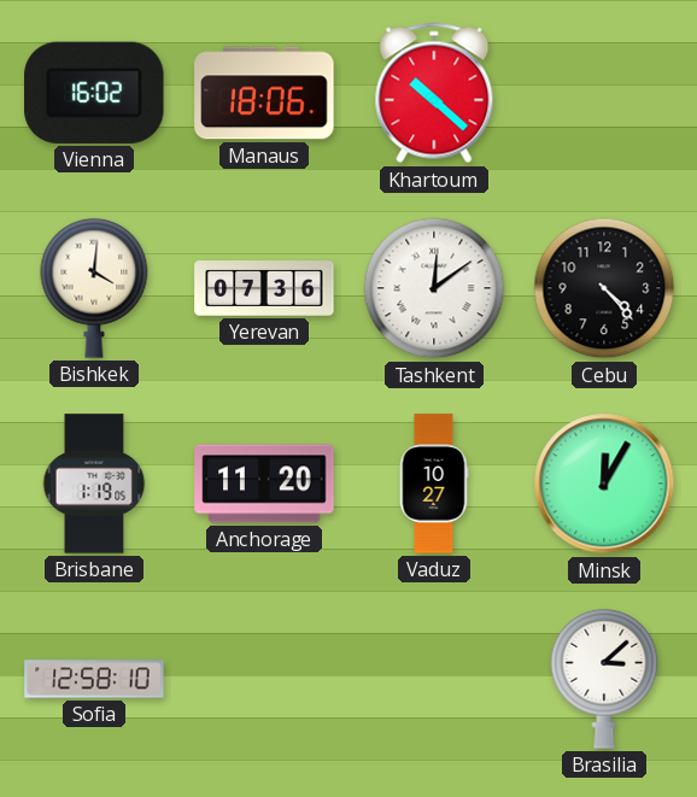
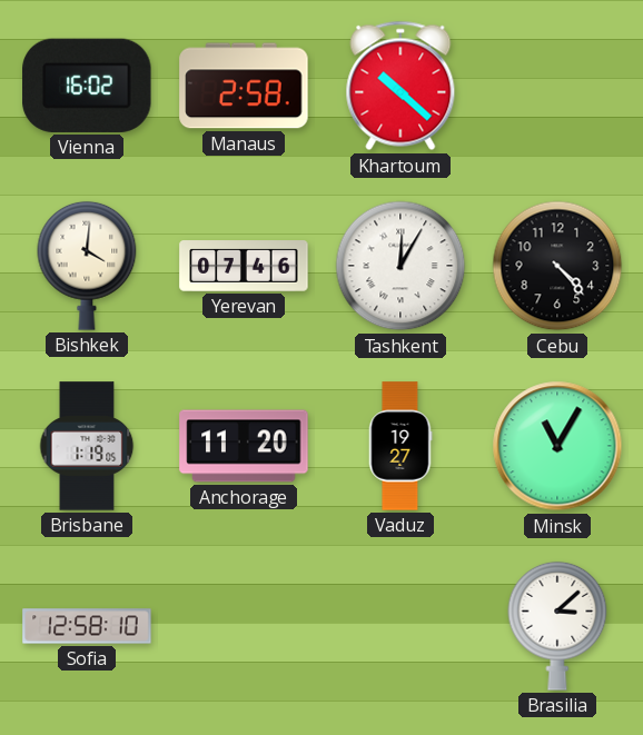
Manaus: 18:06 -> 2:58
Yerevan: 07:36 -> 07:46
Tashkent: 12:09 -> 12:05
Vaduz: 10:27 -> 19:27
Minsk: 12:05 -> 11:05
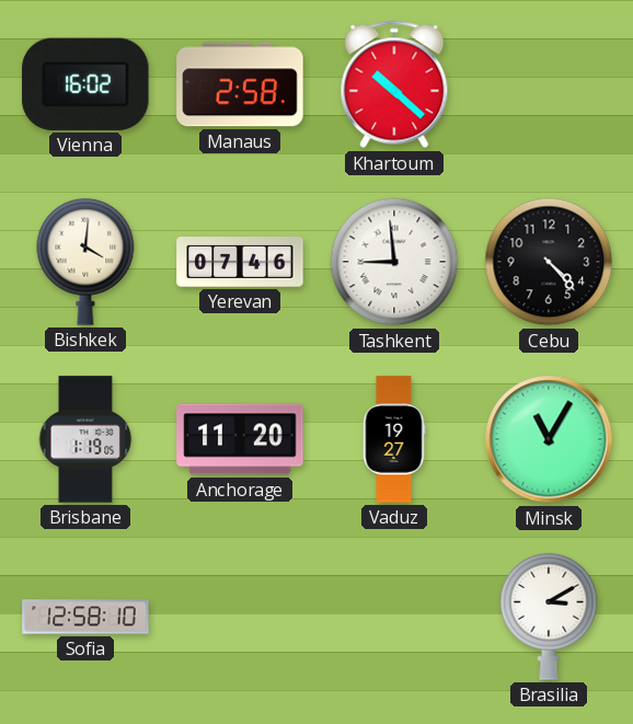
Tashkent: 12:05 -> 8:59
Brasilia: 3:08 -> 3:10
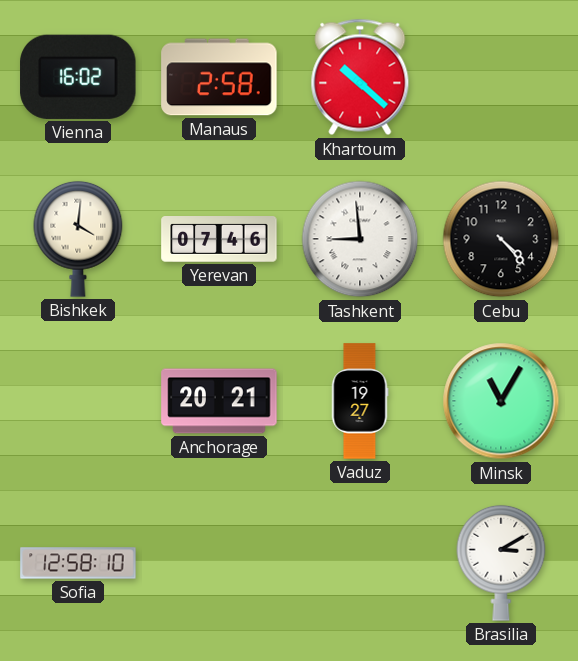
Brisbane: 1:19 -> none
Anchorage: 11:20 -> 20:21
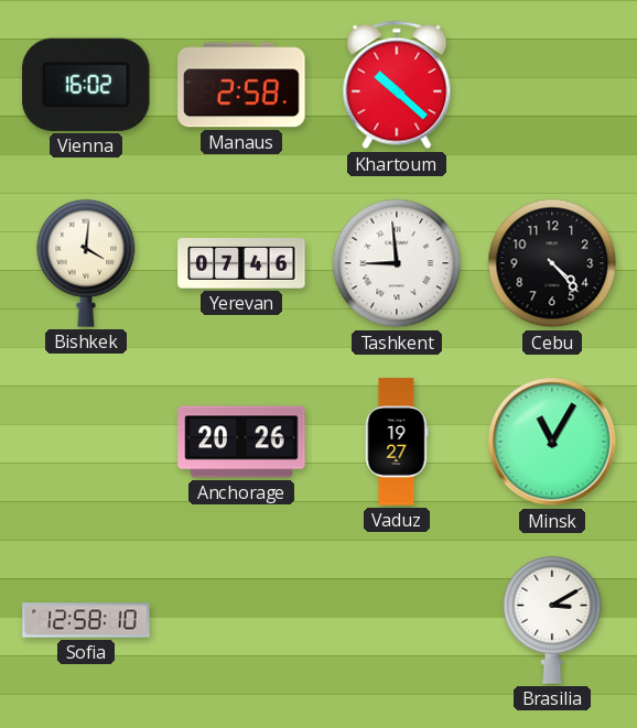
Anchorage: 20:21 -> 20:26
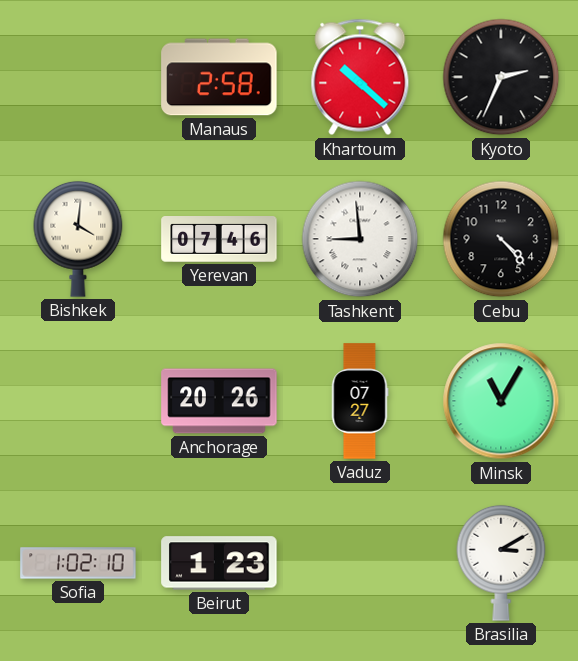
Vienna: 16:02 -> none
Kyoto: none -> 2:34
Vaduz: 19:27 -> 07:27
Sofia: 12:58 -> 1:02
Beirut: none -> 1:23
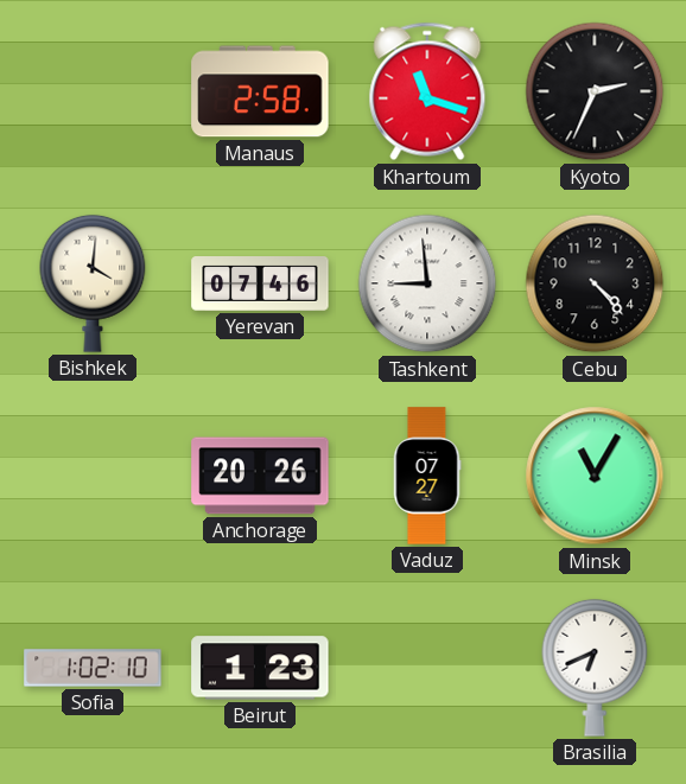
Khartoum: 10:22 -> 11:18
Brasilia: 3:10 -> 6:41
